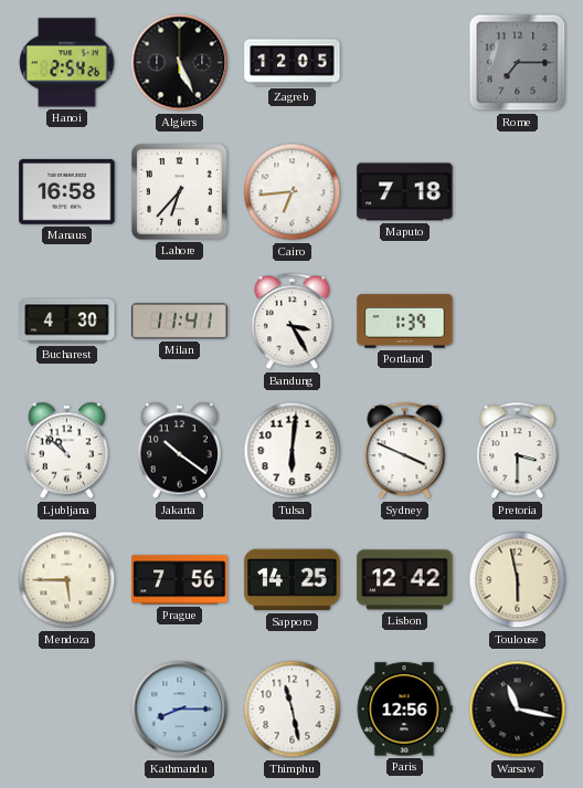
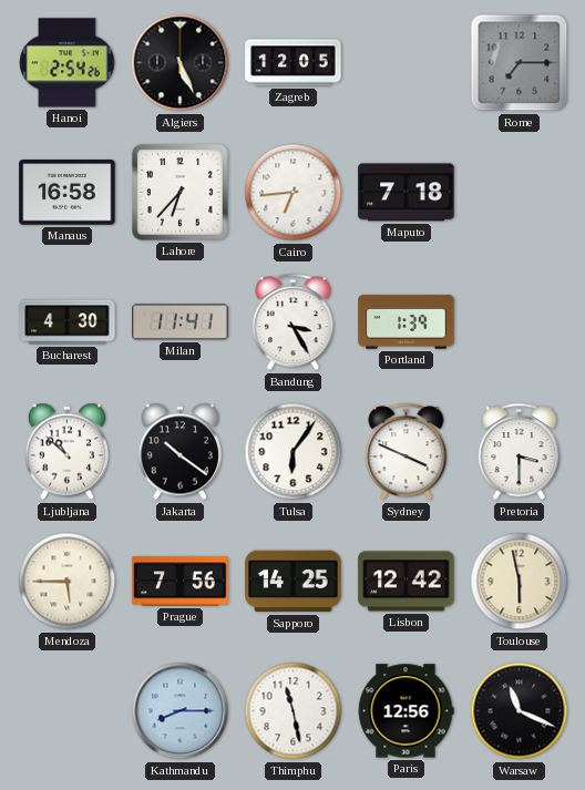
Tulsa: 6:01 -> 6:06
Warsaw: 11:17 -> 11:19
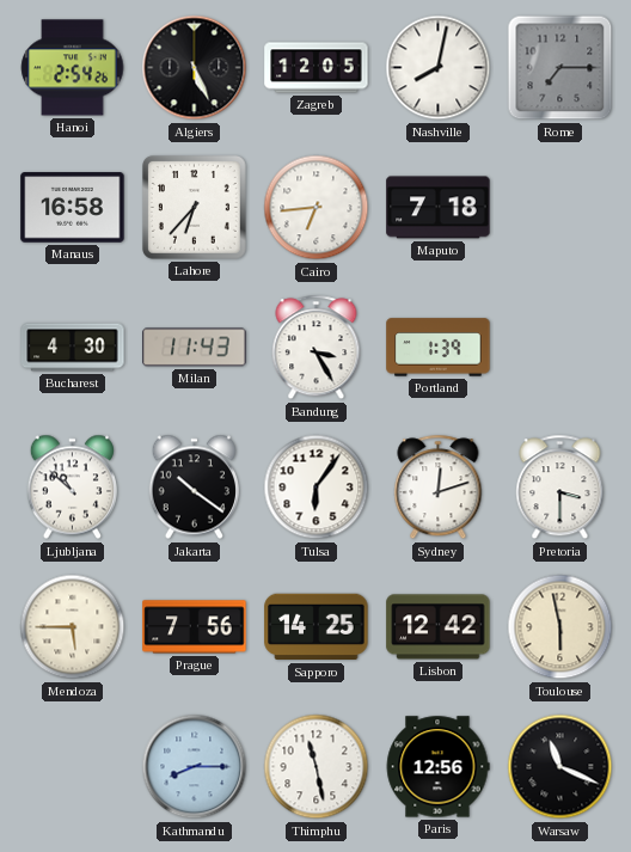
Nashville: none -> 8:02
Milan: 11:41 -> 11:43
Sydney: 3:49 -> 12:12
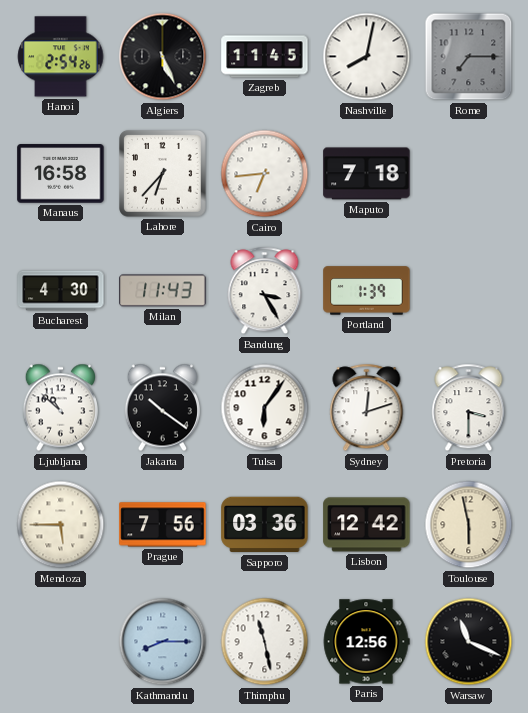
Zagreb: 12:05 -> 11:45
Sapporo: 14:25 -> 03:36
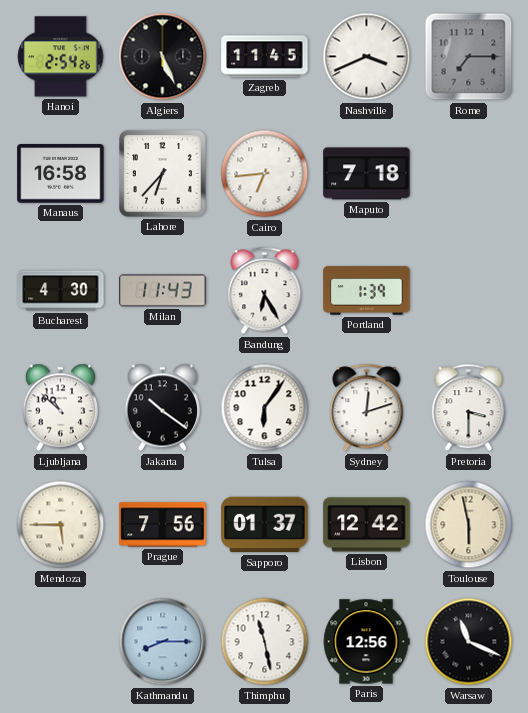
Nashville: 8:02 -> 3:41
Bandung: 3:25 -> 6:25
Sapporo: 03:36 -> 01:37
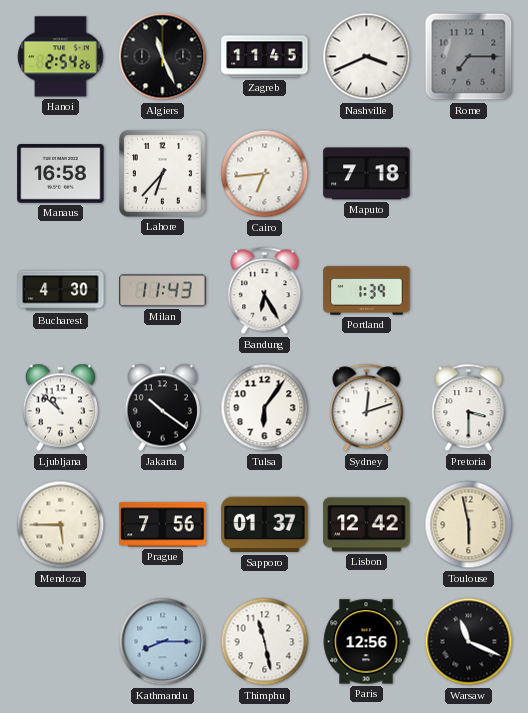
Algiers: 5:26 -> 11:26
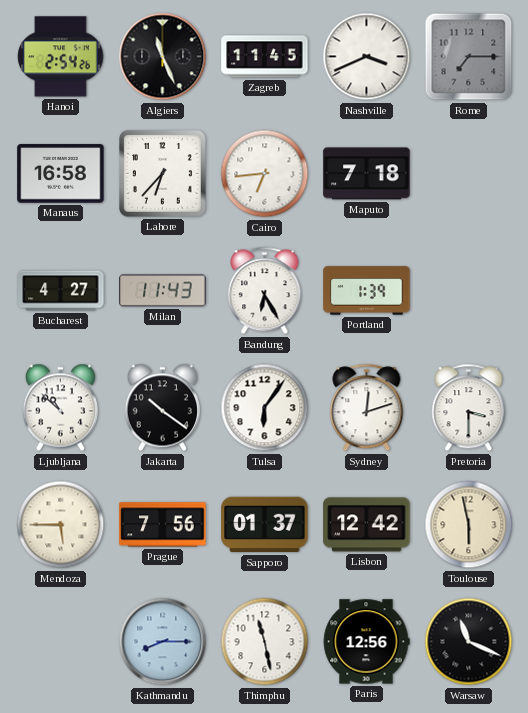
Bucharest: 4:30 -> 4:27
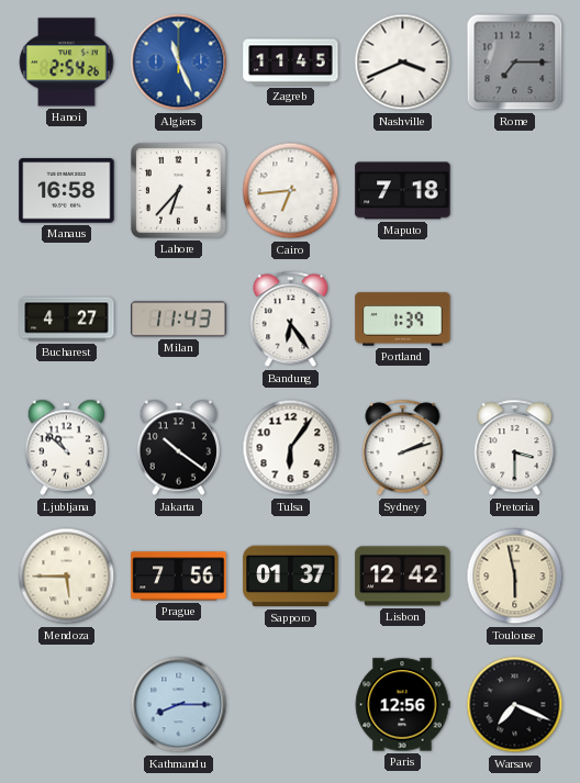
Algiers dial: black -> blue
Bandung: 6:25 -> 6:24
Sydney: 12:12 -> 2:12
Thimphu: 11:28 -> none
Warsaw: 11:19 -> 7:19
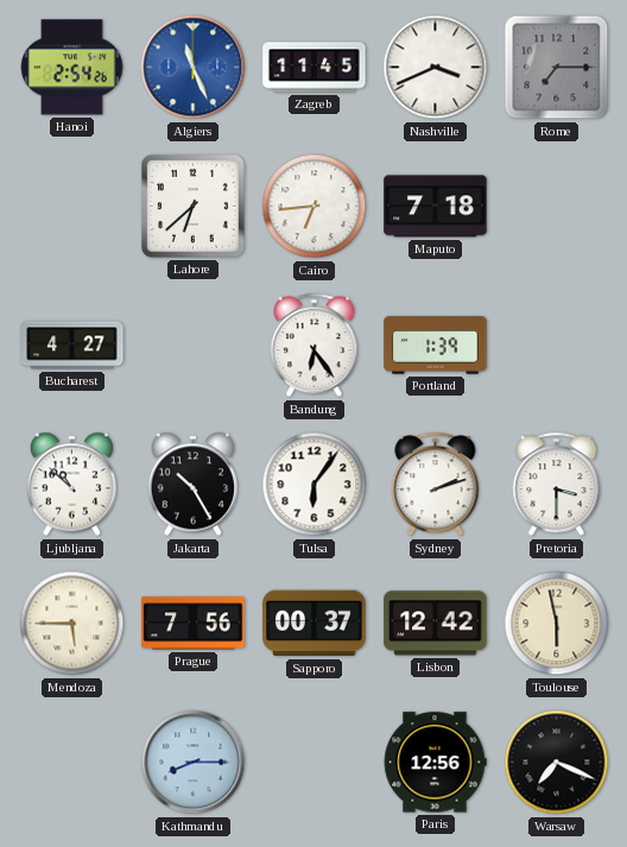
Manaus: 16:58 -> none
Lahore: 6:37 -> 6:38
Milan: 11:43 -> none
Jakarta: 10:21 -> 10:25
Sapporo: 01:37 -> 00:37
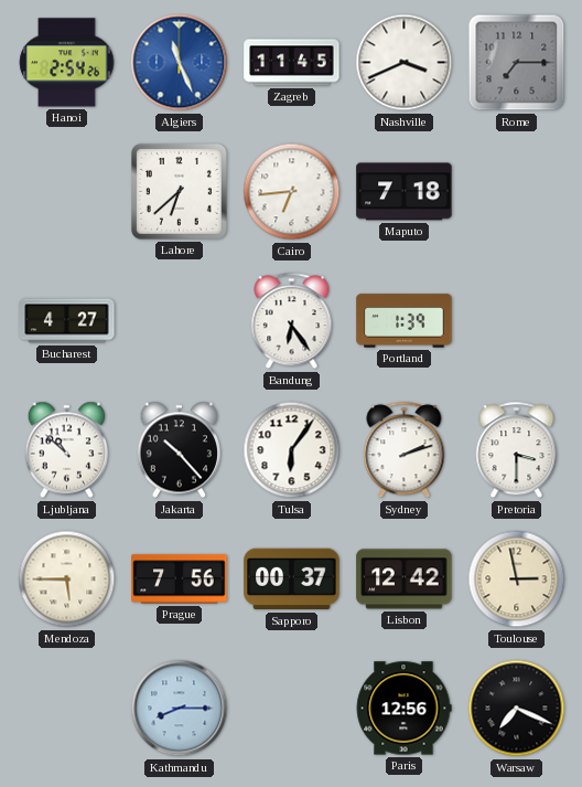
Jakarta: 10:25 -> 10:23
Toulouse: 5:58 -> 2:58
